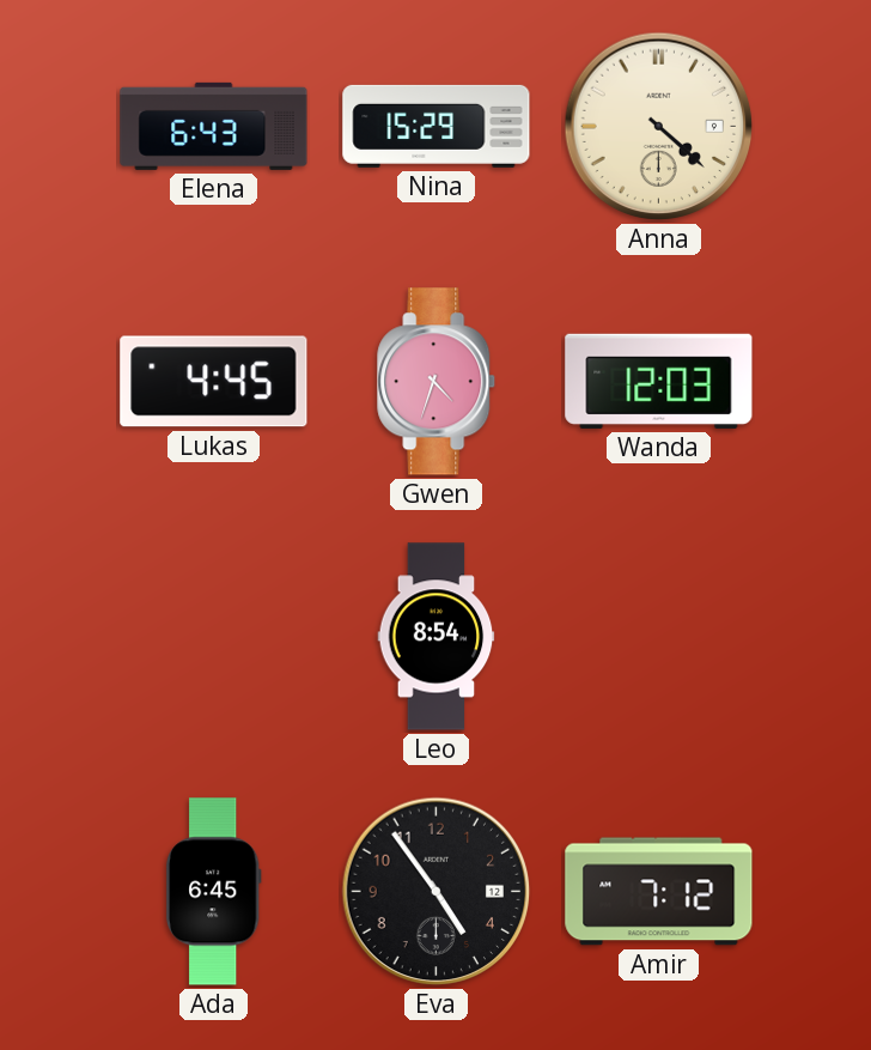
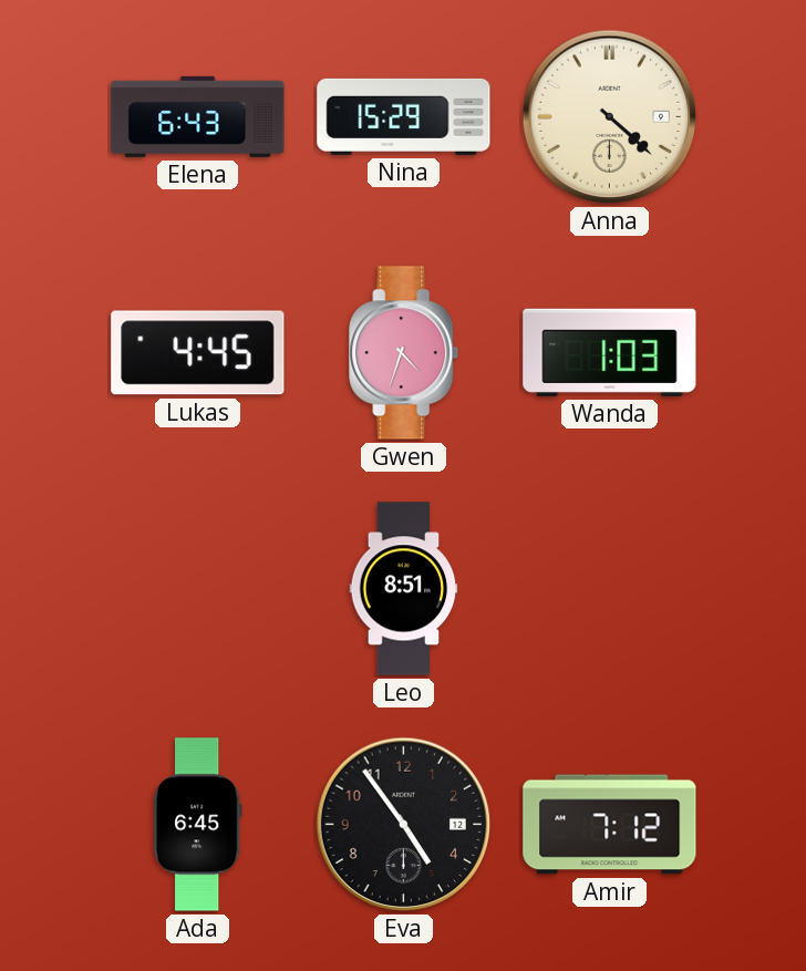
Wanda: 12:03 -> 1:03
Leo: 8:54 -> 8:51
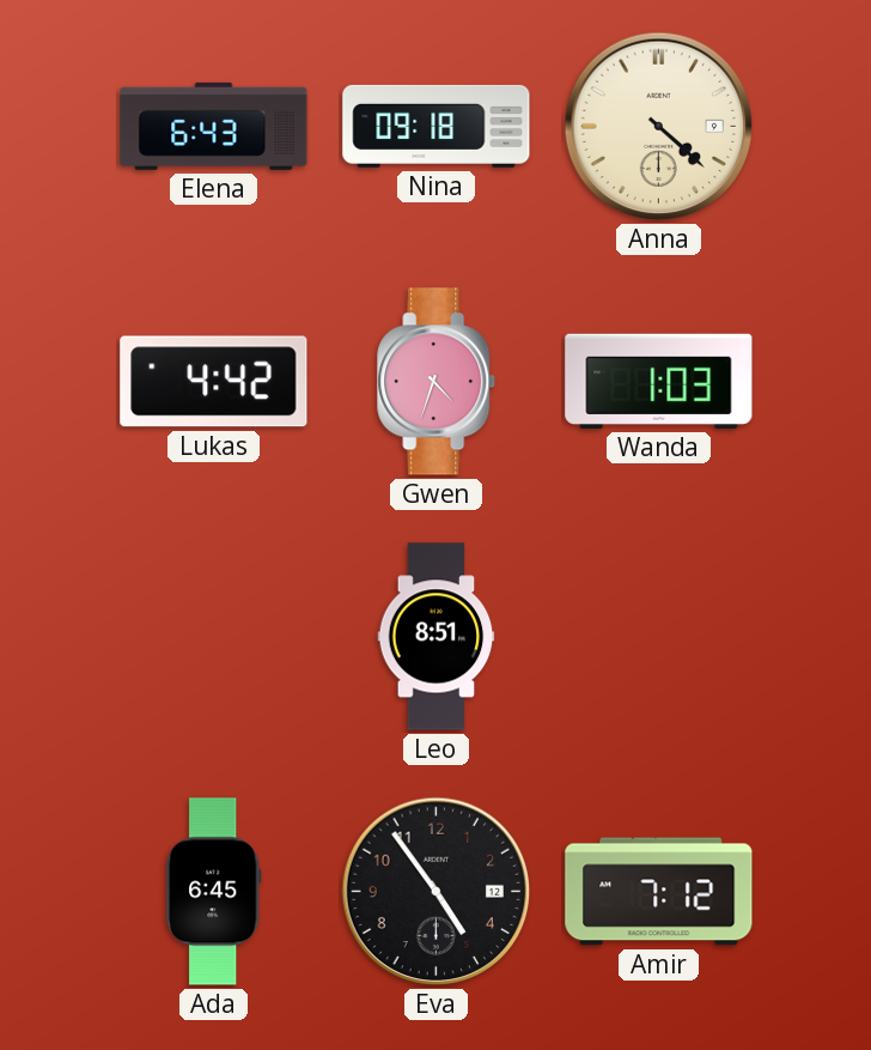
Nina: 15:29 -> 09:18
Lukas: 4:45 -> 4:42
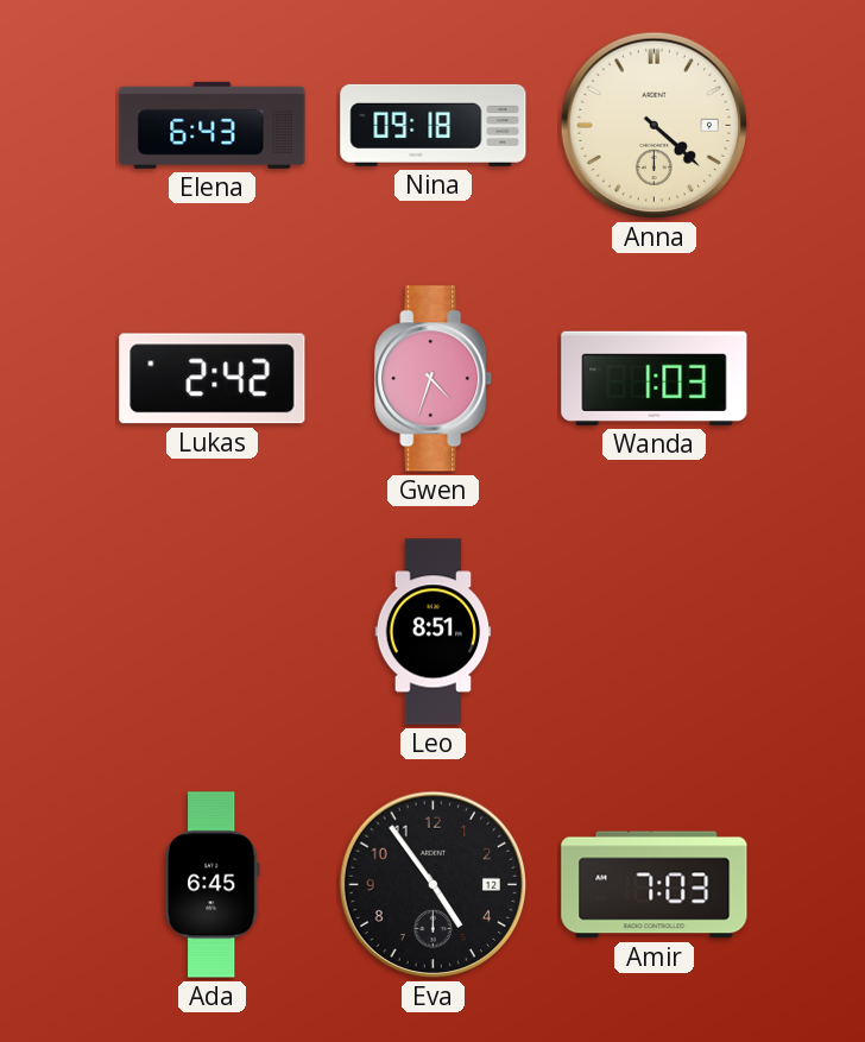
Lukas: 4:42 -> 2:42
Amir: 7:12 -> 7:03
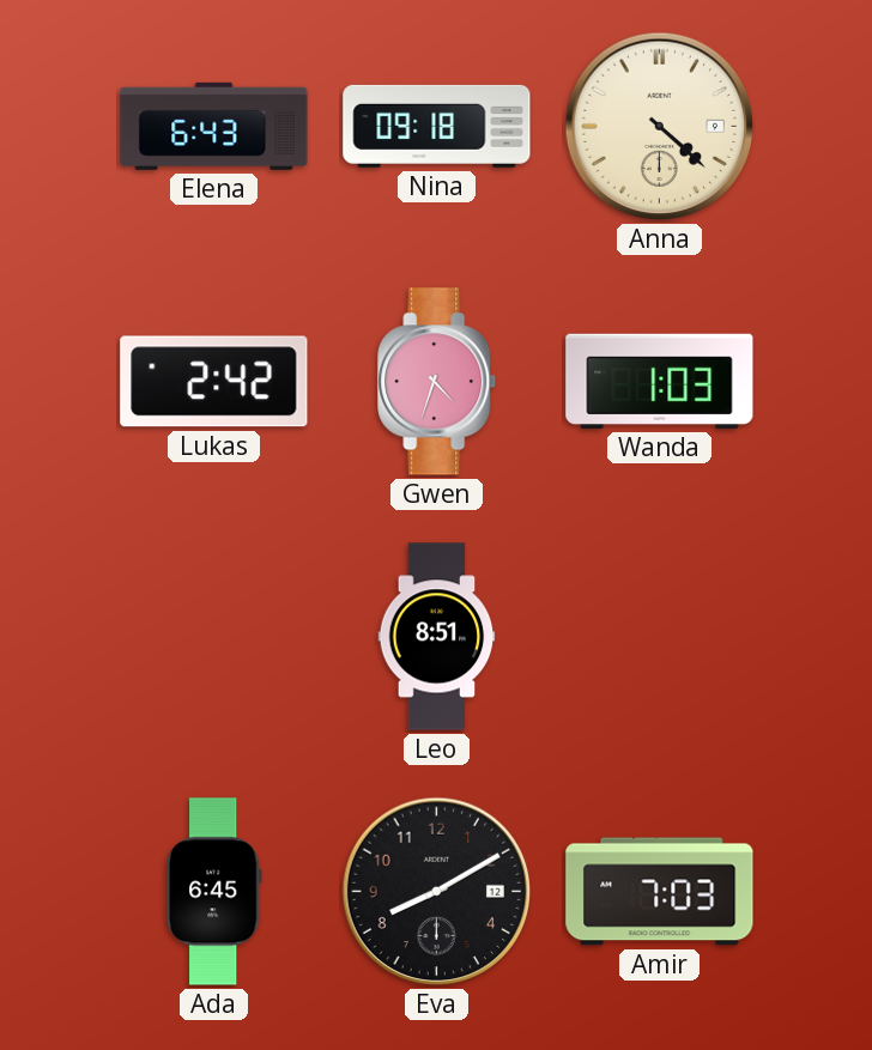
Eva: 4:54 -> 8:10
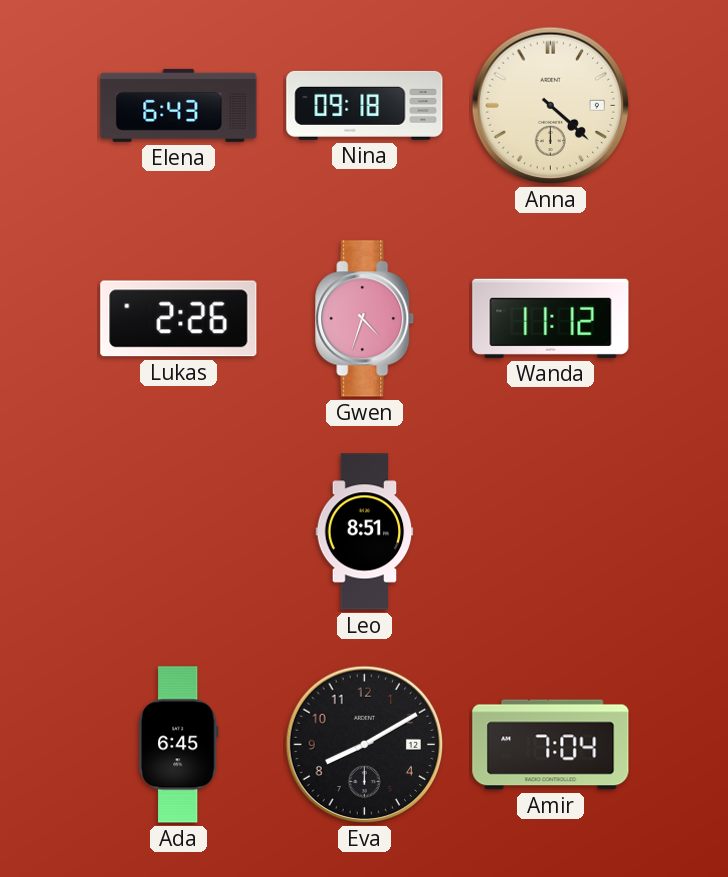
Lukas: 2:42 -> 2:26
Wanda: 1:03 -> 11:12
Amir: 7:03 -> 7:04
